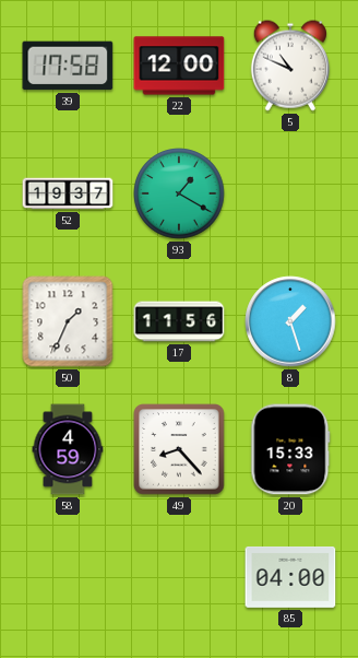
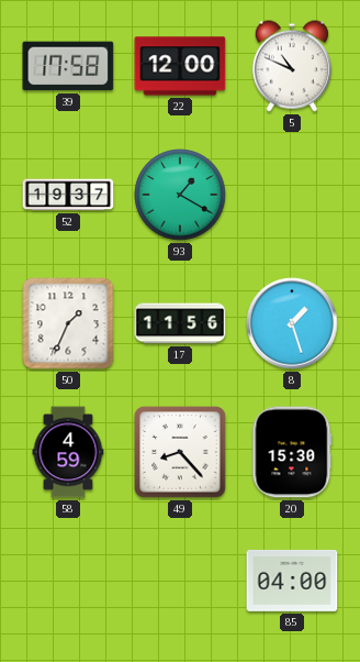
20: 15:33 -> 15:30
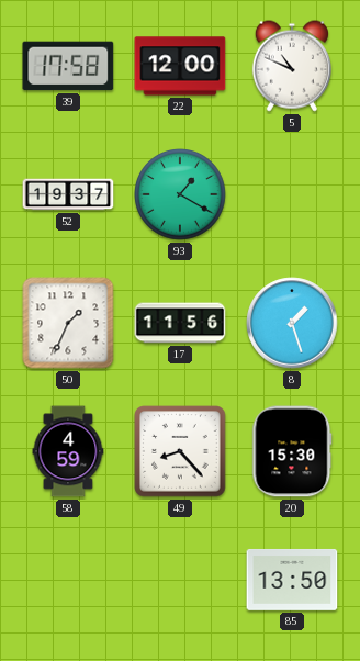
85: 04:00 -> 13:50
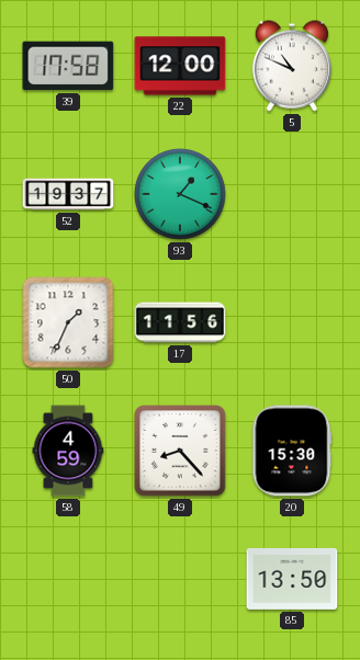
93: 1:20 -> 1:19
8: 1:27 -> none
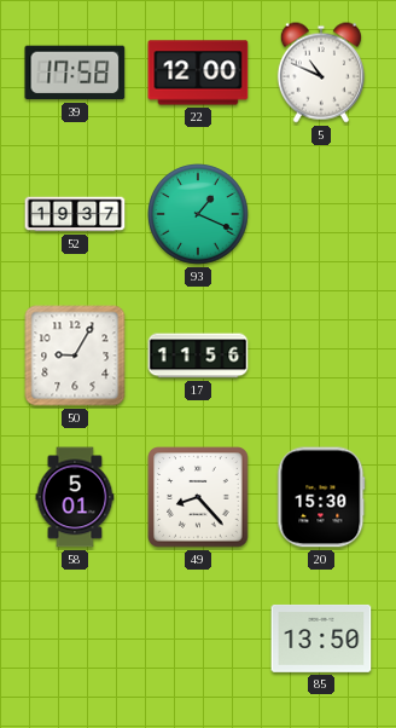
50: 1:34 -> 9:05
58: 4:59 -> 5:01
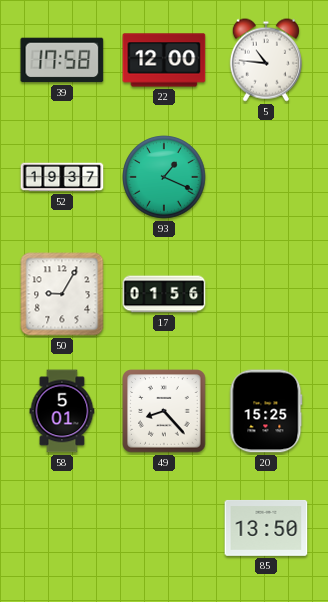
5: 10:49 -> 10:46
17: 11:56 -> 01:56
20: 15:30 -> 15:25
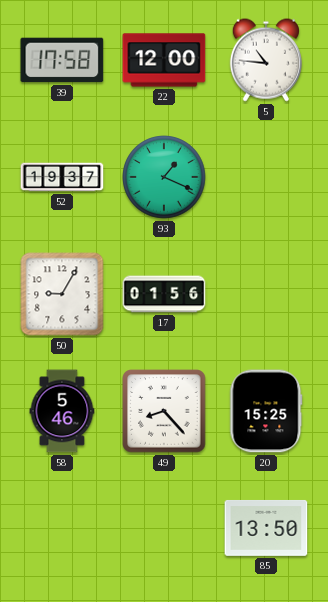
58: 5:01 -> 5:46
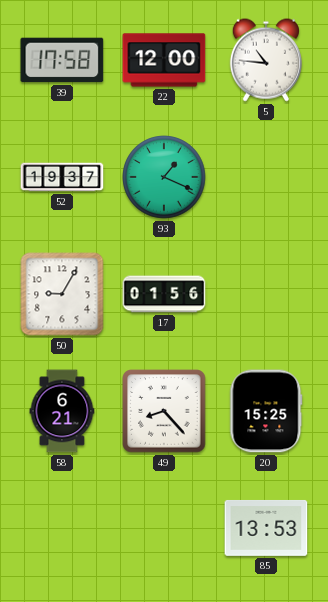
58: 5:46 -> 6:21
85: 13:50 -> 13:53
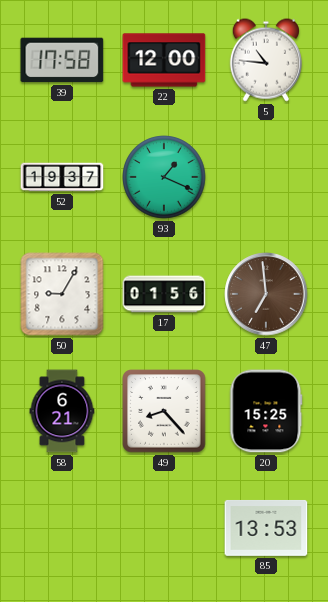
47: none -> 6:59
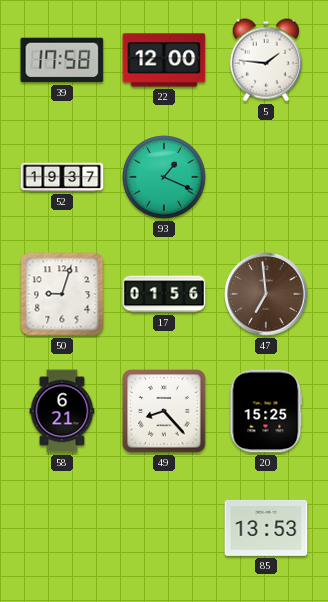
5: 10:46 -> 1:46
50: 9:05 -> 9:03
